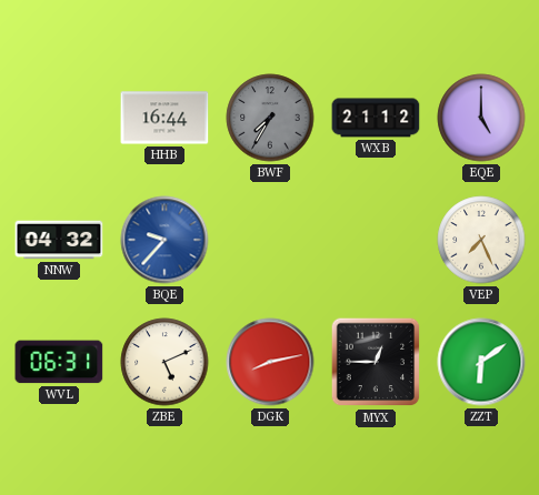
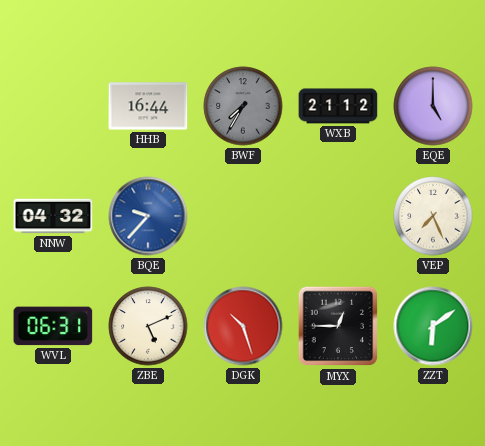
DGK: 8:13 -> 10:27
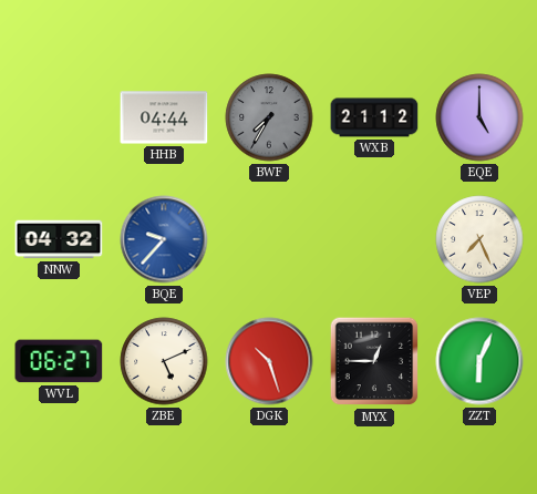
HHB: 16:44 -> 04:44
WVL: 06:31 -> 06:27
ZZT: 6:09 -> 6:04
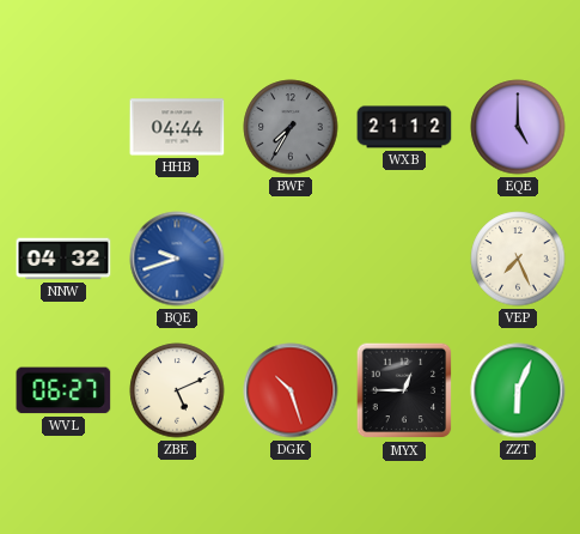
BQE: 9:37 -> 9:42
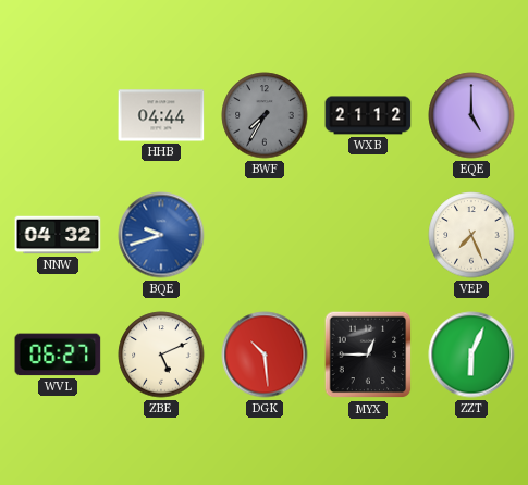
DGK: 10:27 -> 10:29
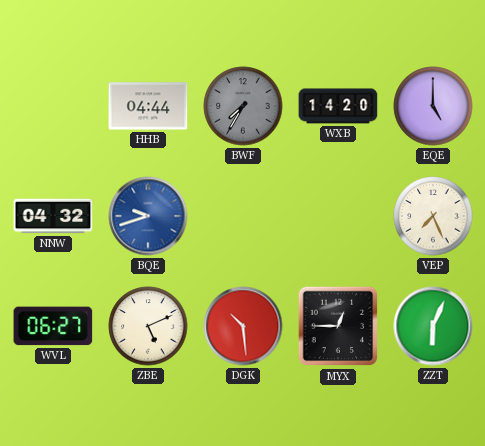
WXB: 21:12 -> 14:20
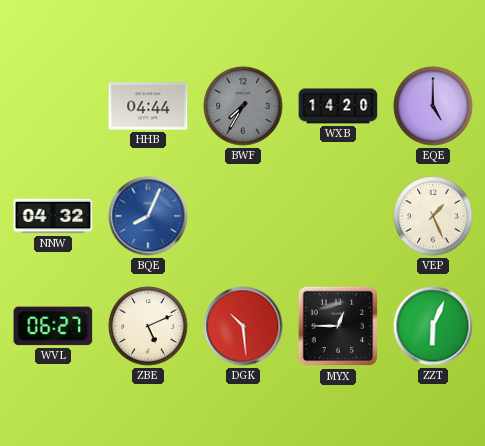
BQE: 9:42 -> 8:04
VEP: 7:26 -> 1:26
